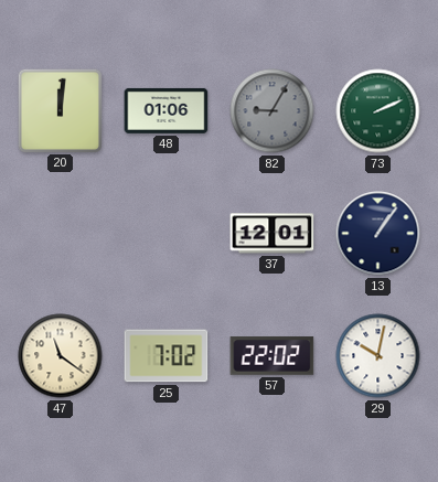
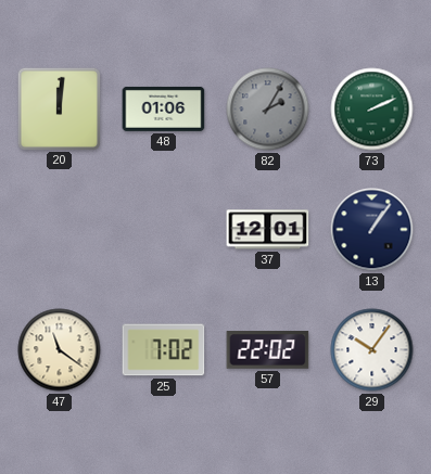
82: 9:05 -> 2:05
29: 10:02 -> 10:06
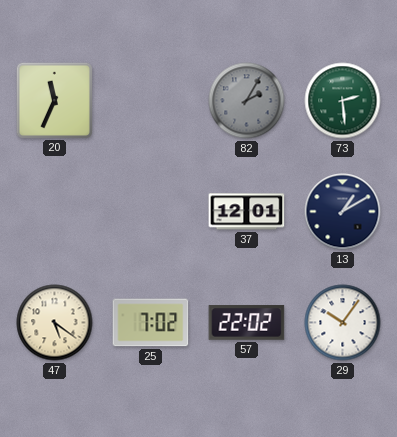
20: 12:01 -> 11:34
48: 01:06 -> none
73: 2:11 -> 2:29
13: 1:06 -> 1:10
47: 11:21 -> 5:21
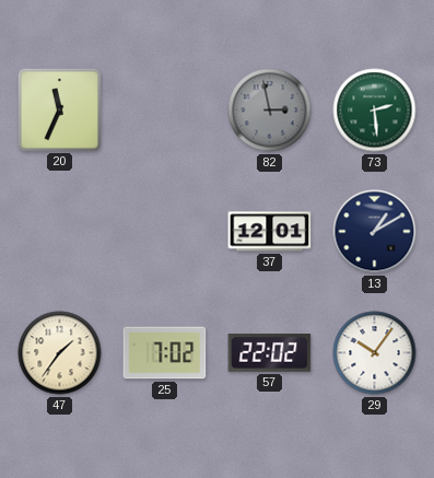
82: 2:05 -> 2:58
47: 5:21 -> 1:36
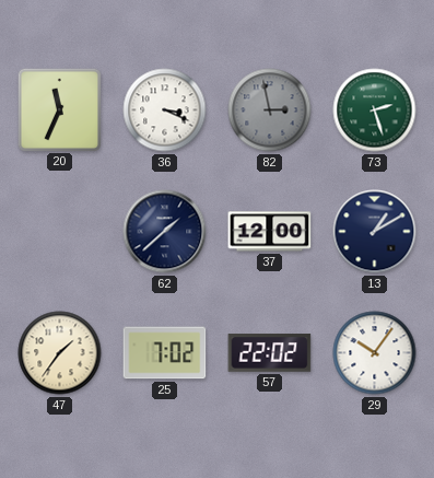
36: none -> 3:19
73: 2:29 -> 2:27
62: none -> 1:38
37: 12:01 -> 12:00
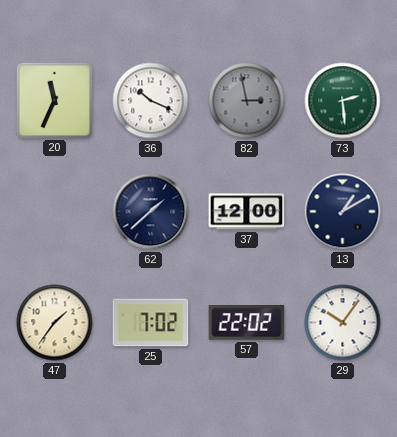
36: 3:19 -> 10:19
73: 2:27 -> 2:29
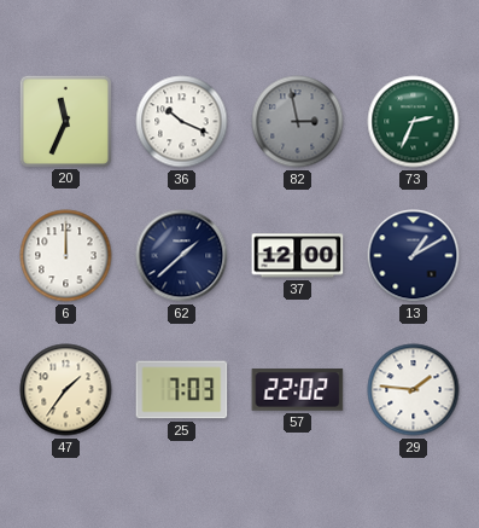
73: 2:29 -> 2:34
6: none -> 12:00
25: 7:02 -> 7:03
29: 10:06 -> 1:46
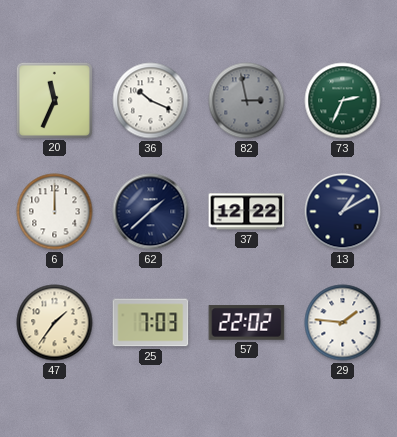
37: 12:00 -> 12:22
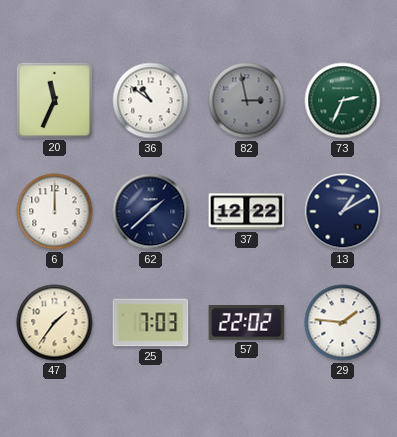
36: 10:19 -> 10:51
